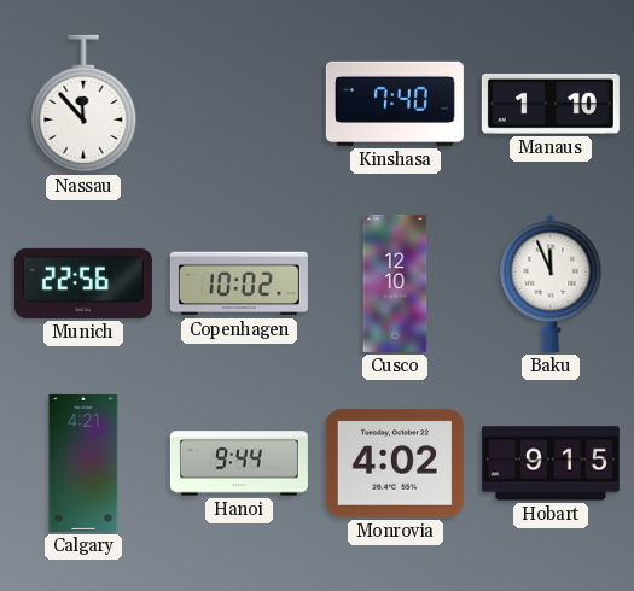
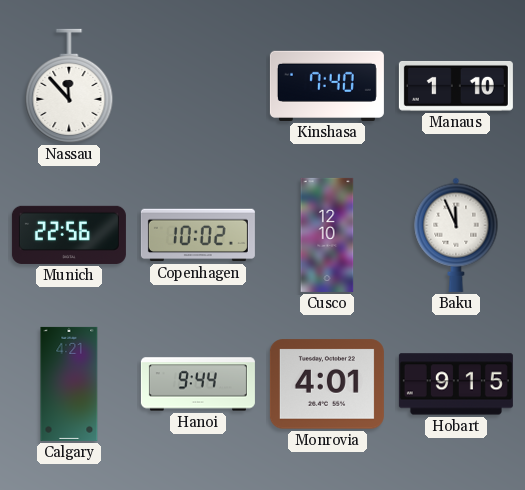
Monrovia: 4:02 -> 4:01
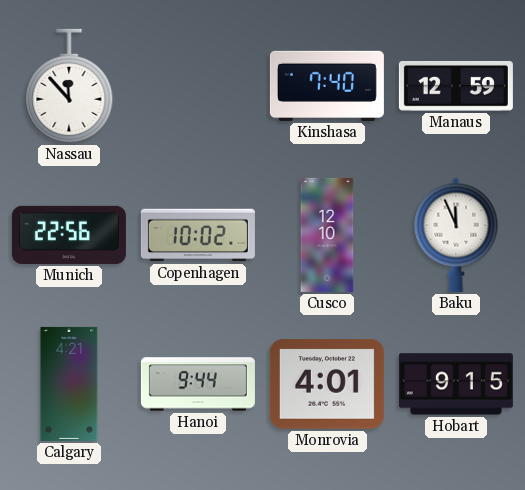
Manaus: 1:10 -> 12:59
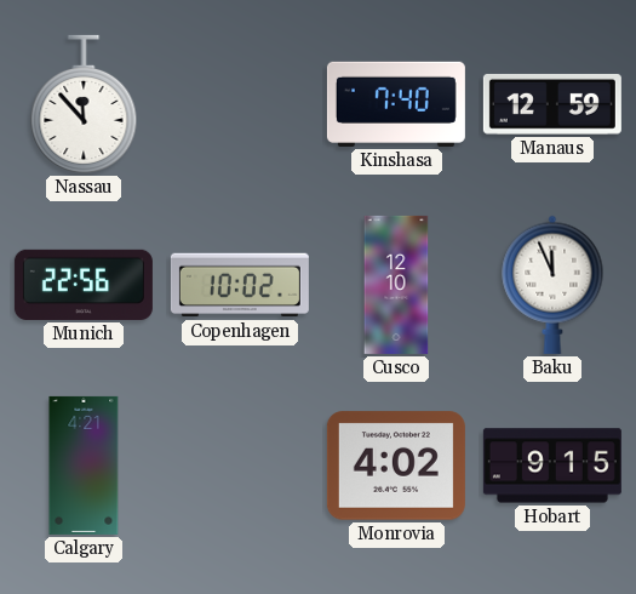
Hanoi: 9:44 -> none
Monrovia: 4:01 -> 4:02
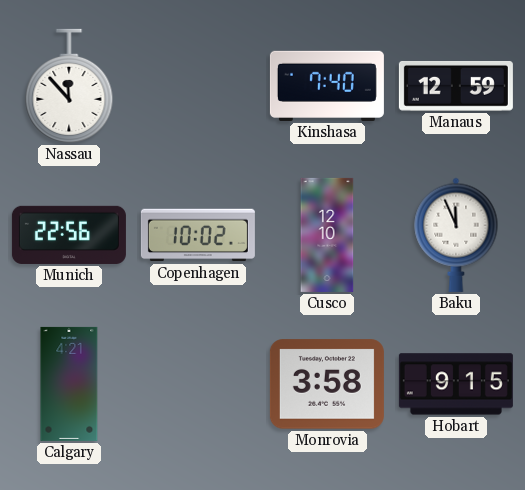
Monrovia: 4:02 -> 3:58
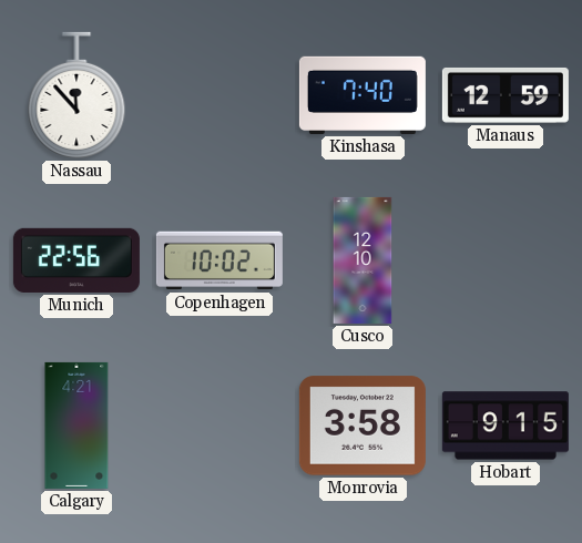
Baku: 11:56 -> none
